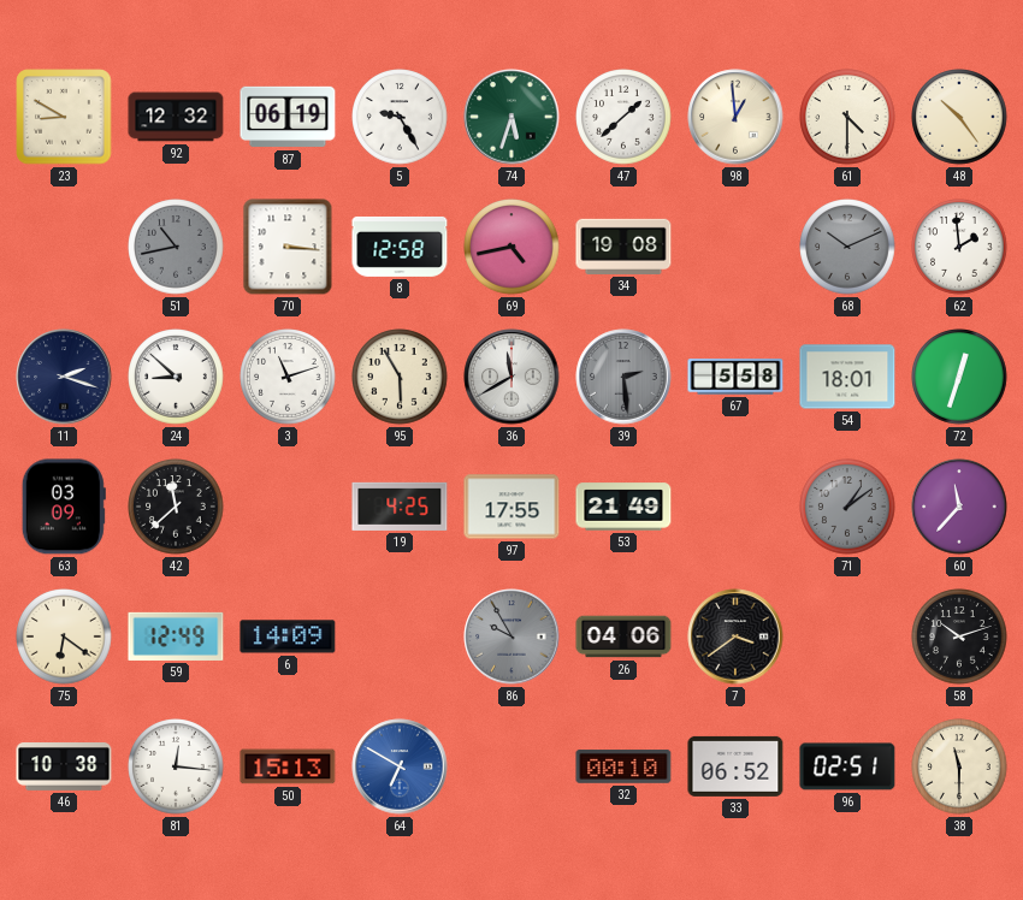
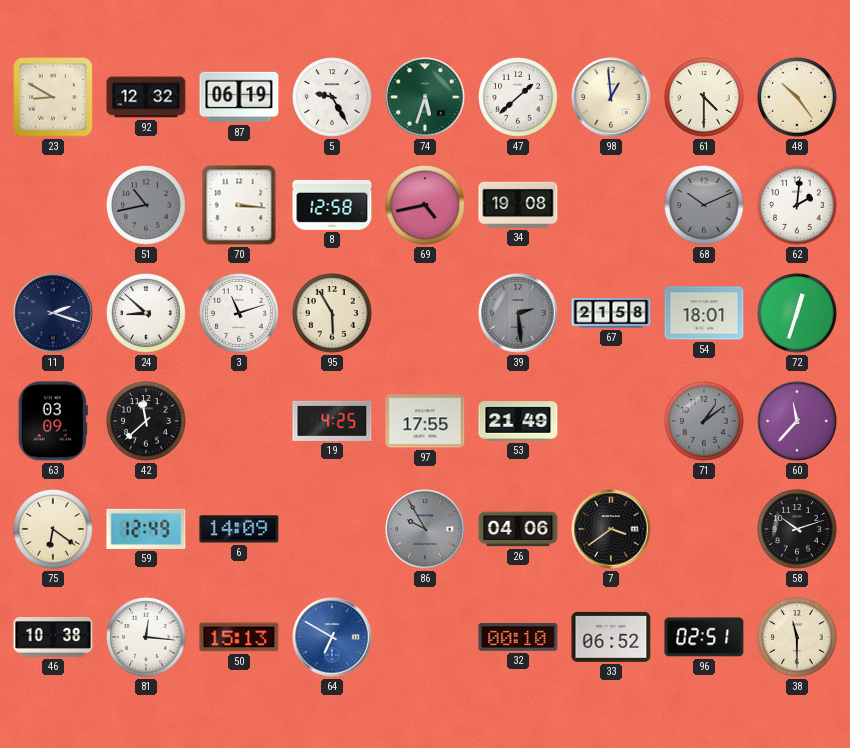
62: 1:59 -> 2:01
36: 11:40 -> none
67: 5:58 -> 21:58
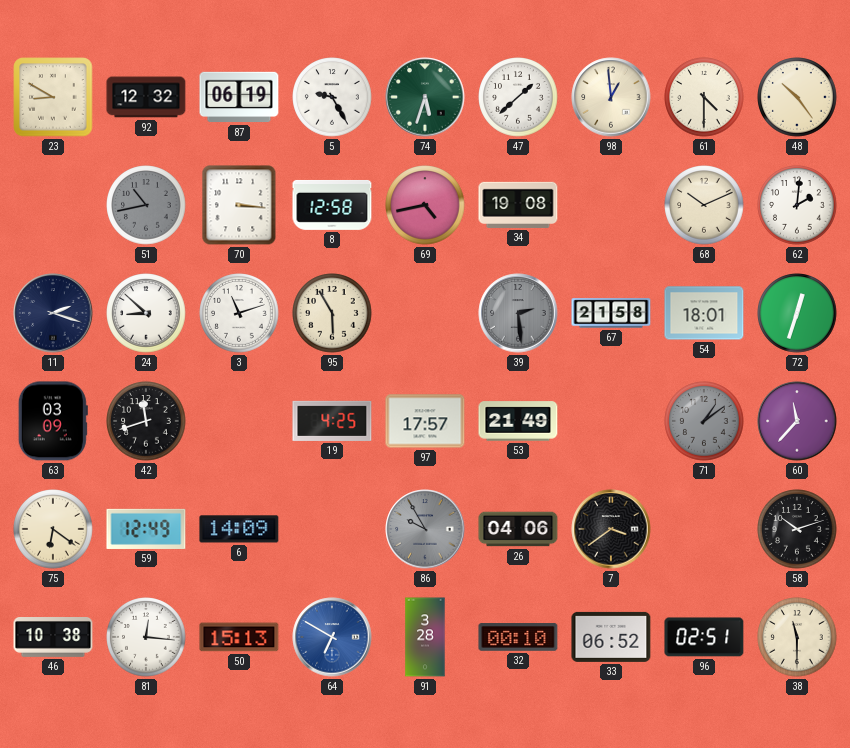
68 dial: grey -> cream
42: 11:38 -> 11:42
97: 17:55 -> 17:57
91: none -> 3:28
